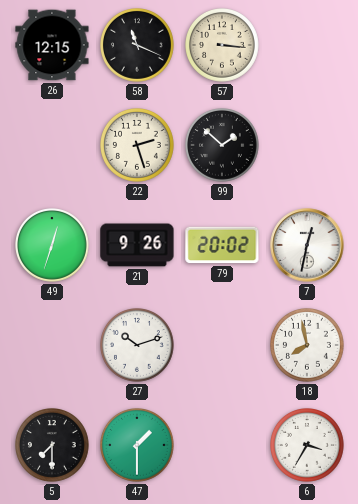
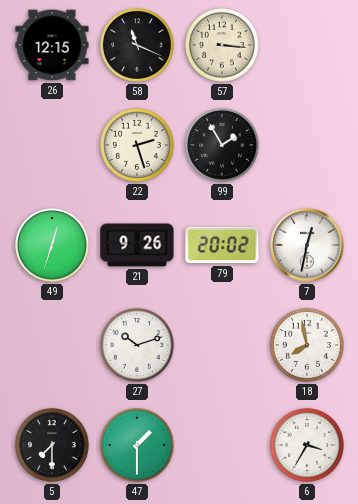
99: 1:52 -> 1:55
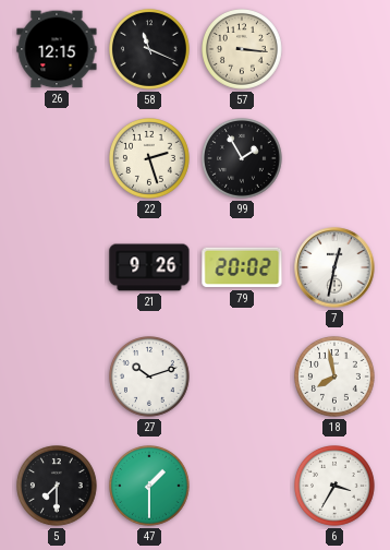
49: 12:33 -> none
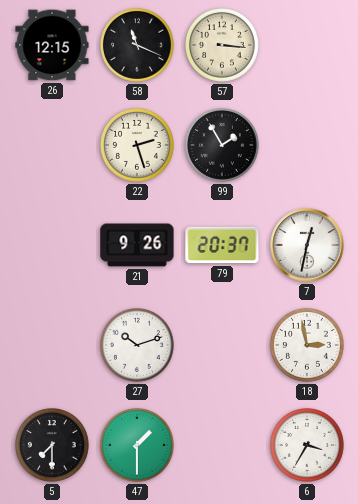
79: 20:02 -> 20:37
18: 7:58 -> 2:58
